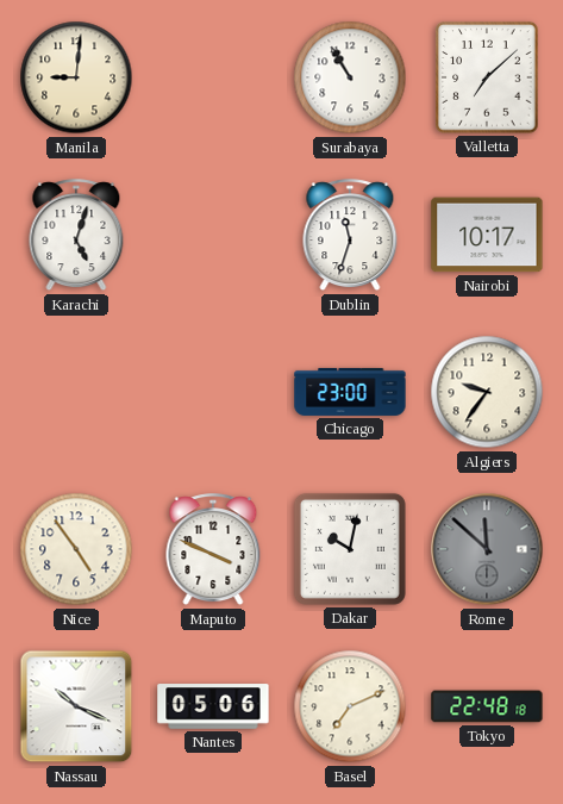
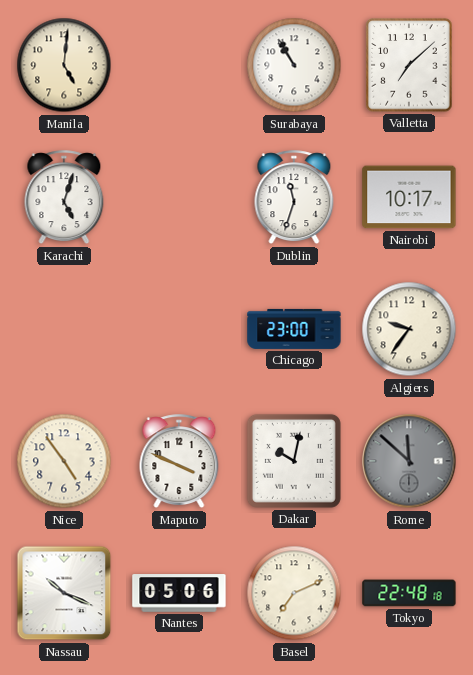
Manila: 9:01 -> 5:01
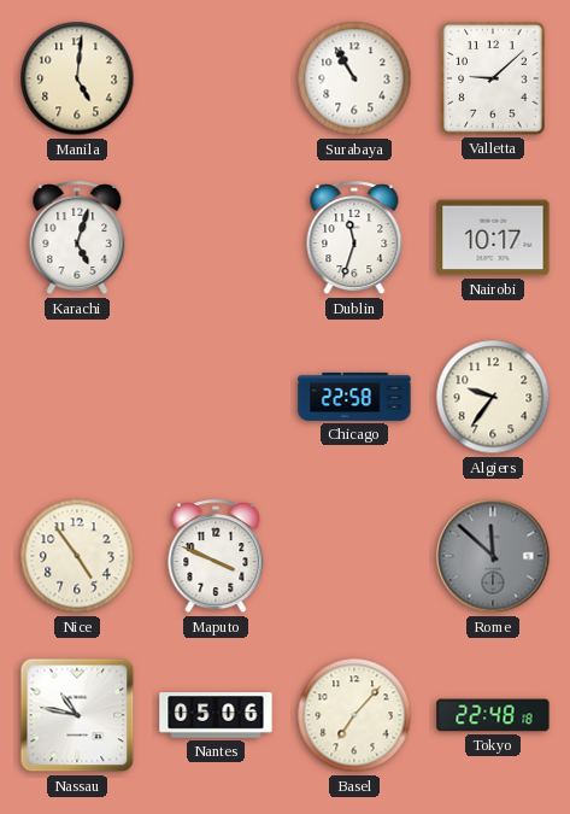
Valletta: 7:08 -> 9:08
Chicago: 23:00 -> 22:58
Dakar: 10:02 -> none
Nassau: 10:19 -> 10:47
Basel: 7:11 -> 7:07
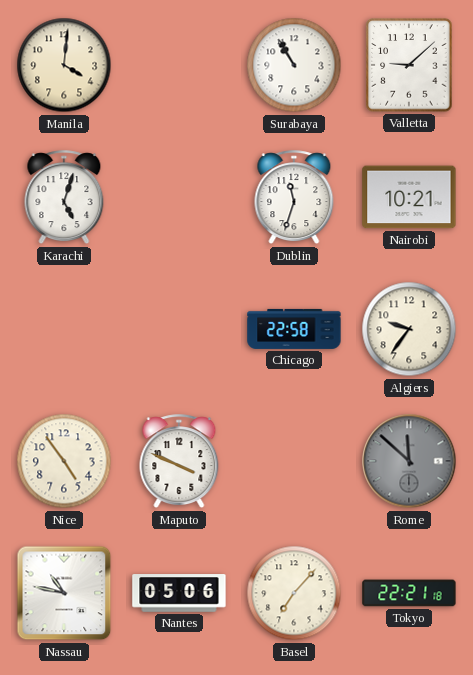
Manila: 5:01 -> 4:01
Nairobi: 10:17 -> 10:21
Tokyo: 22:48 -> 22:21
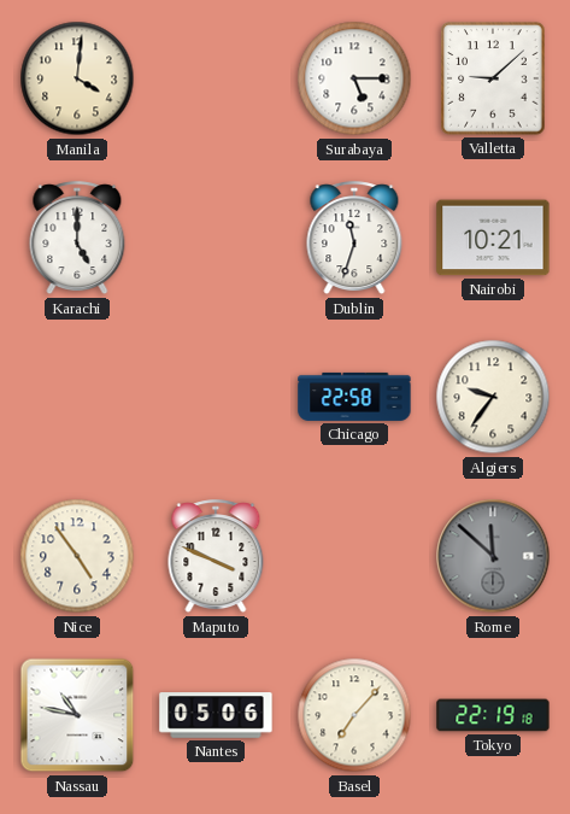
Surabaya: 10:55 -> 5:15
Karachi: 5:03 -> 5:00
Tokyo: 22:21 -> 22:19
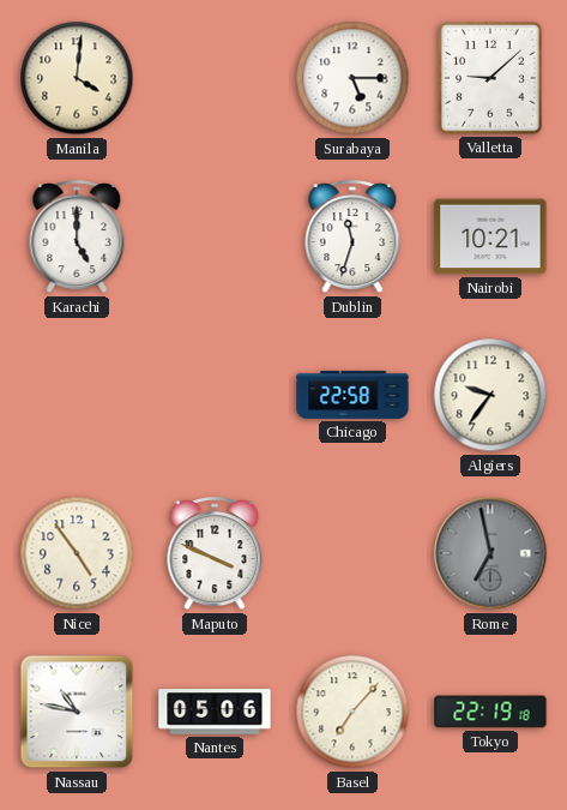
Rome: 11:52 -> 6:58
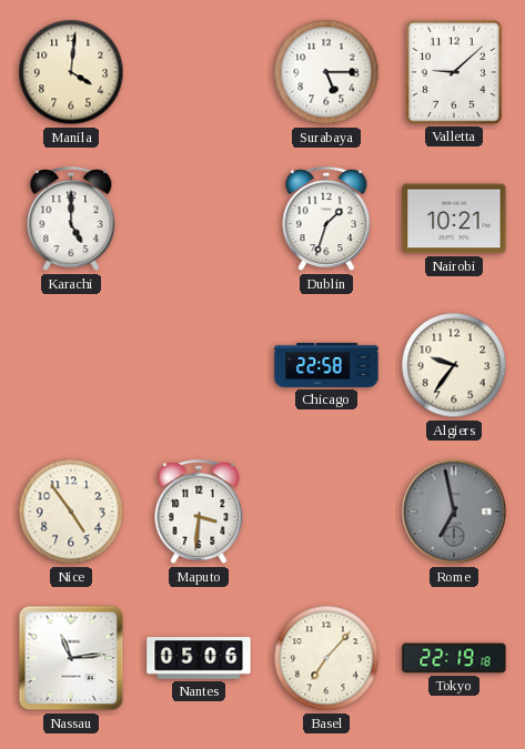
Dublin: 11:33 -> 1:33
Maputo: 3:49 -> 3:31
Nassau: 10:47 -> 11:14
